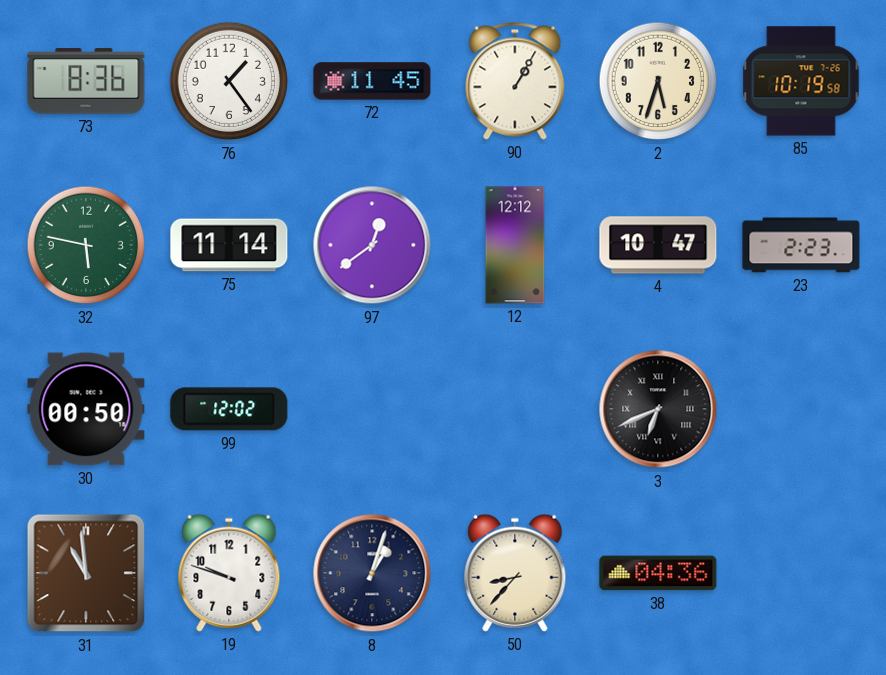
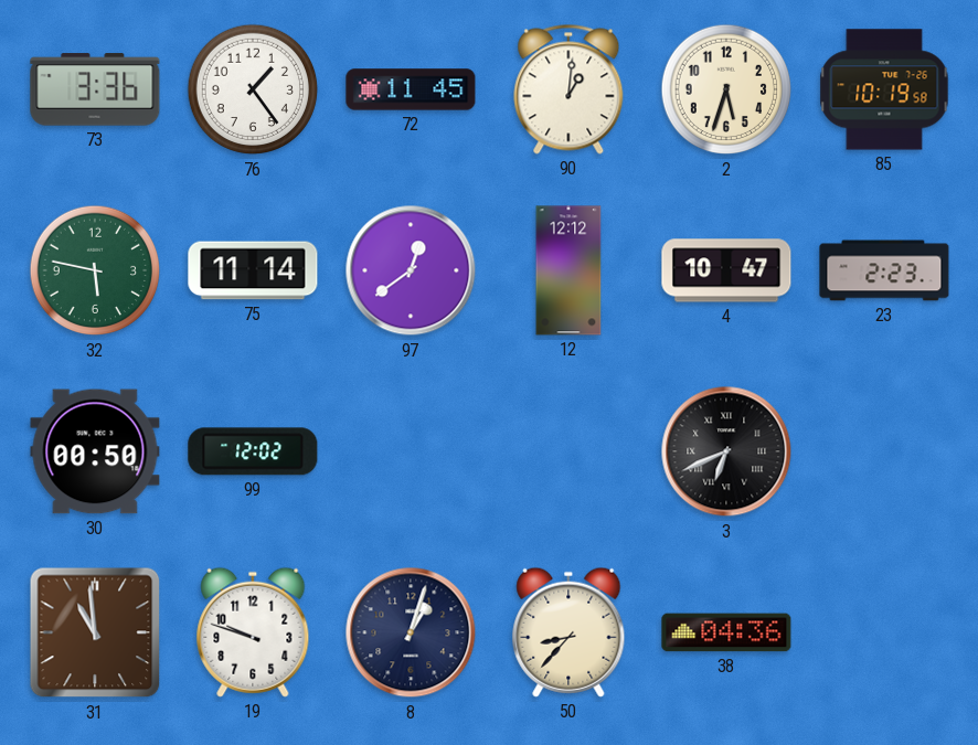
73: 8:36 -> 3:36
90: 1:05 -> 1:01
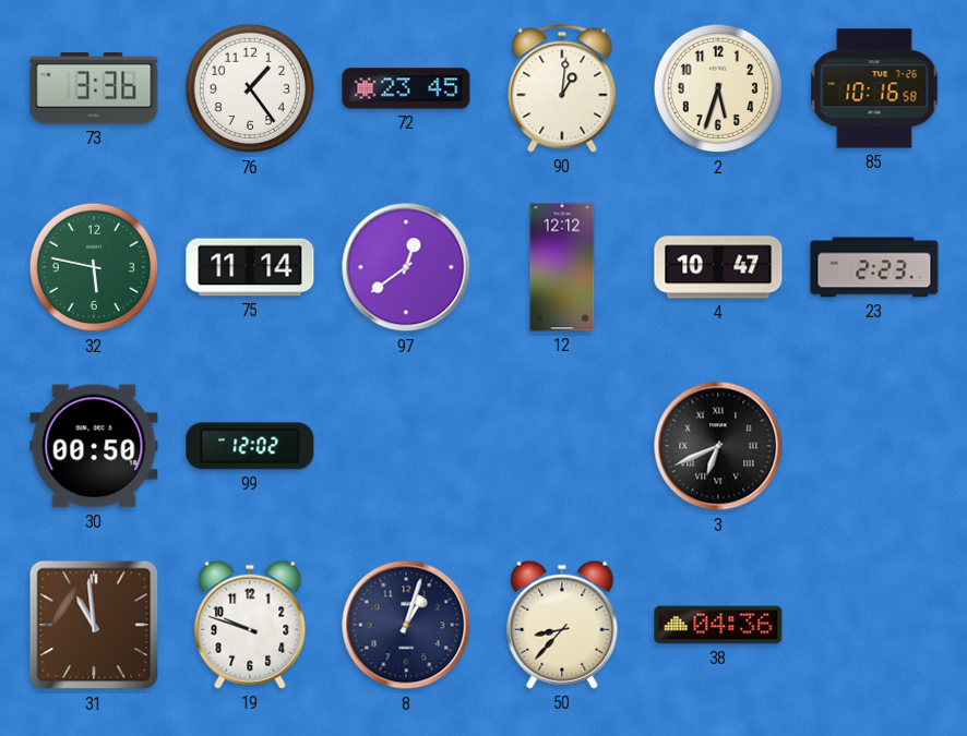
72: 11:45 -> 23:45
85: 10:19 -> 10:16
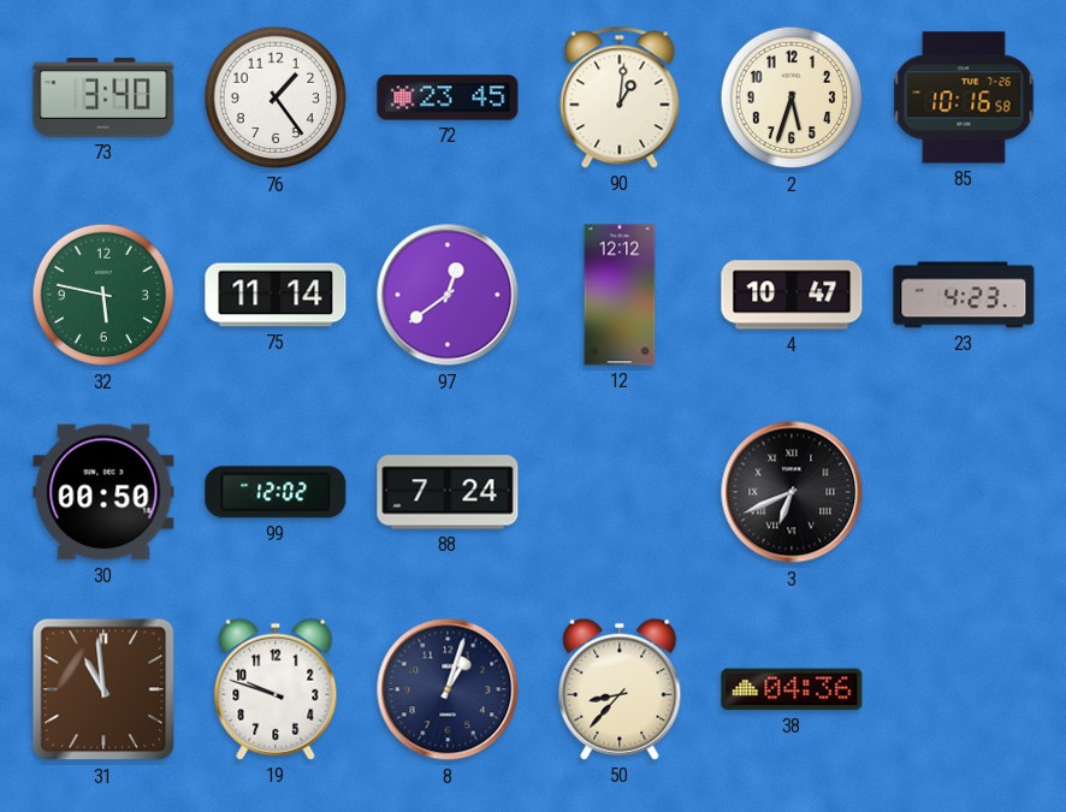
73: 3:36 -> 3:40
23: 2:23 -> 4:23
88: none -> 7:24
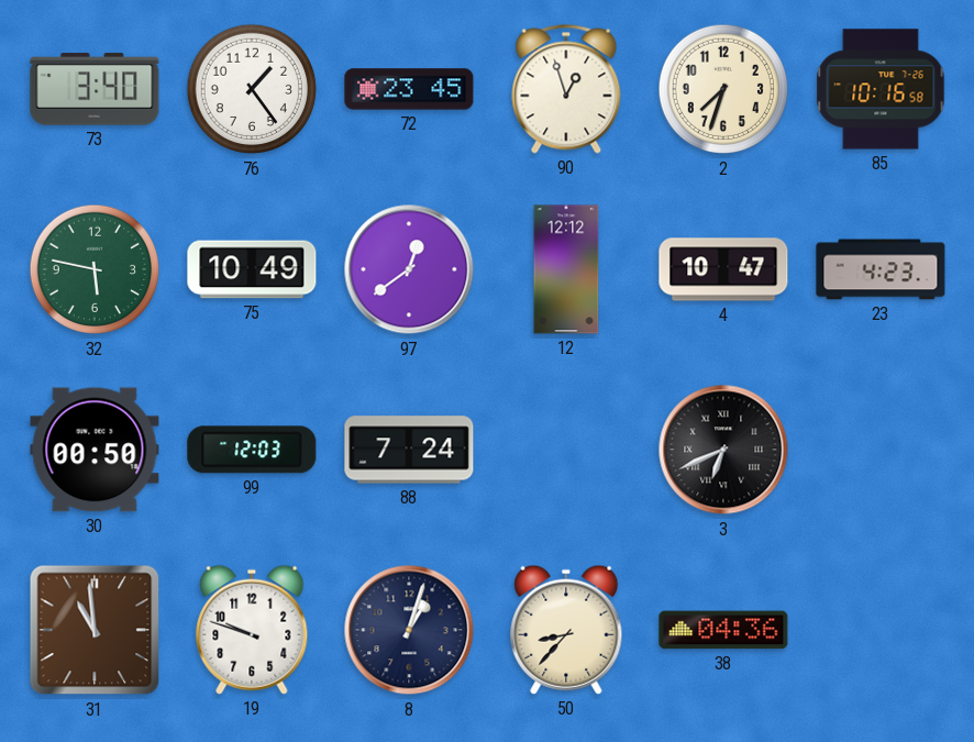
90: 1:01 -> 12:57
2: 5:33 -> 7:33
75: 11:14 -> 10:49
99: 12:02 -> 12:03
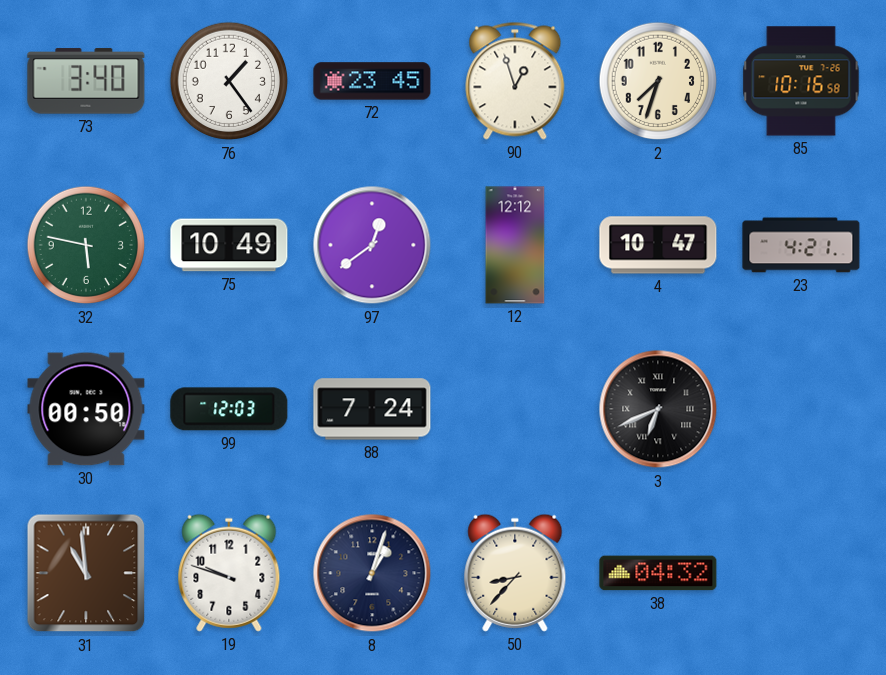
23: 4:23 -> 4:21
38: 04:36 -> 04:32
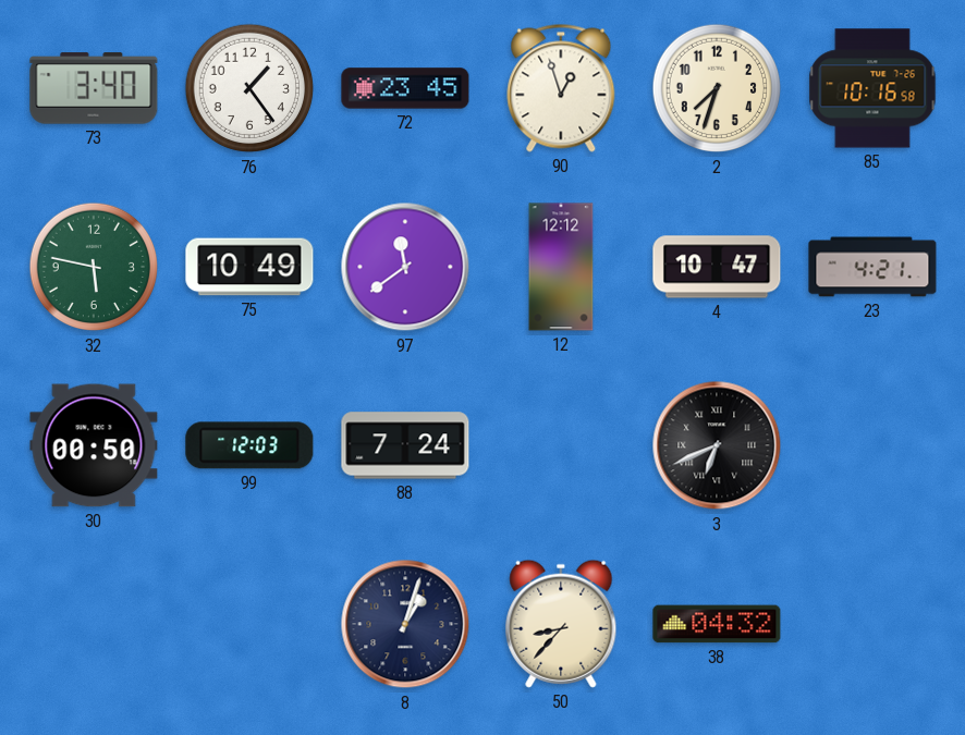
97: 12:39 -> 11:39
31: 10:59 -> none
19: 9:48 -> none
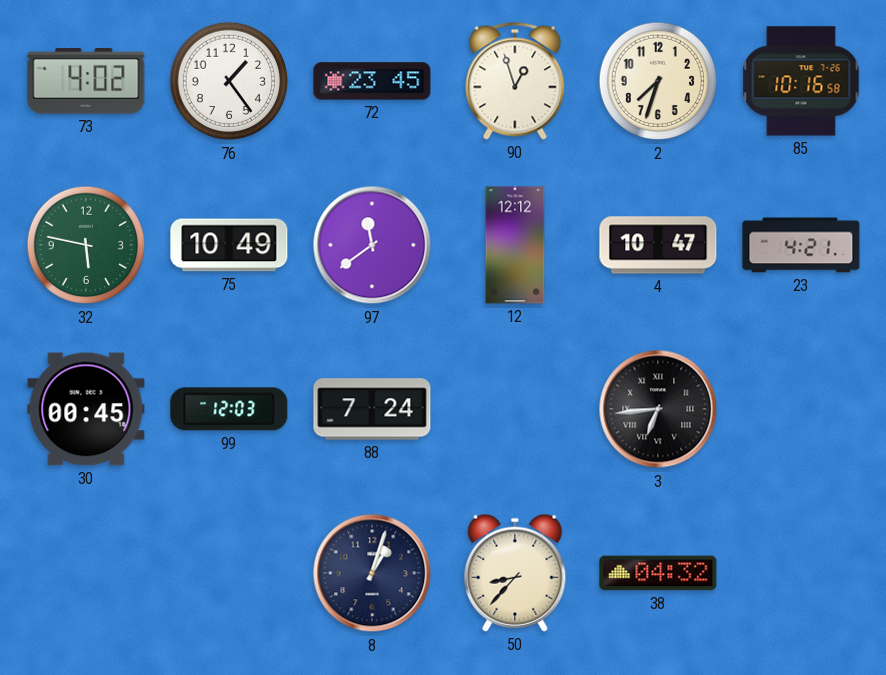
73: 3:40 -> 4:02
30: 00:50 -> 00:45
3: 6:41 -> 6:44
